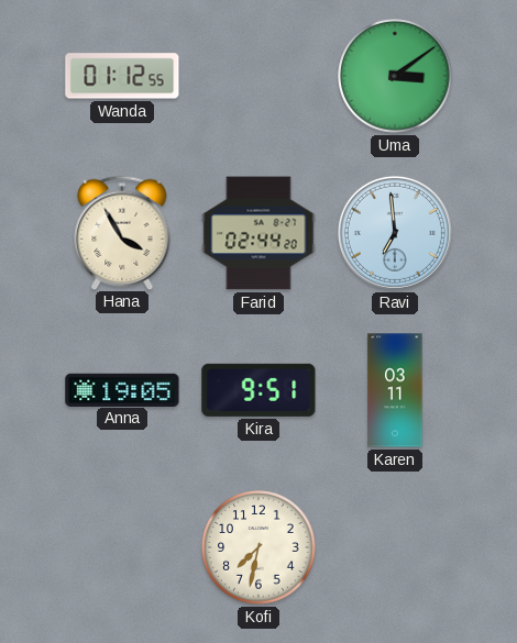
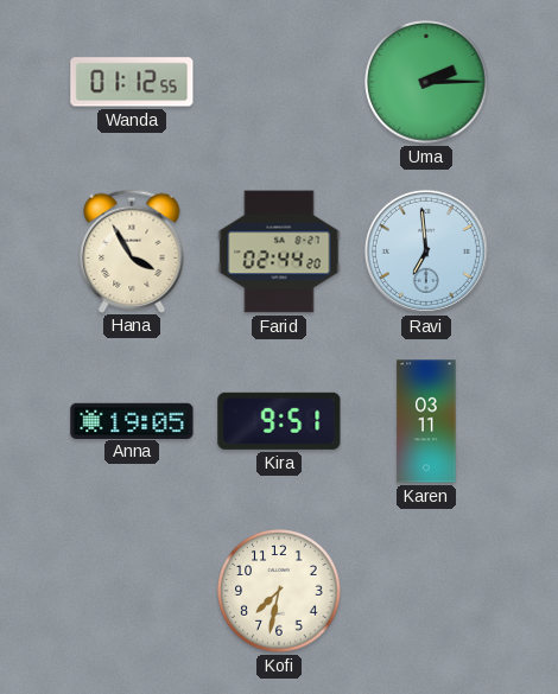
Uma: 3:09 -> 2:15
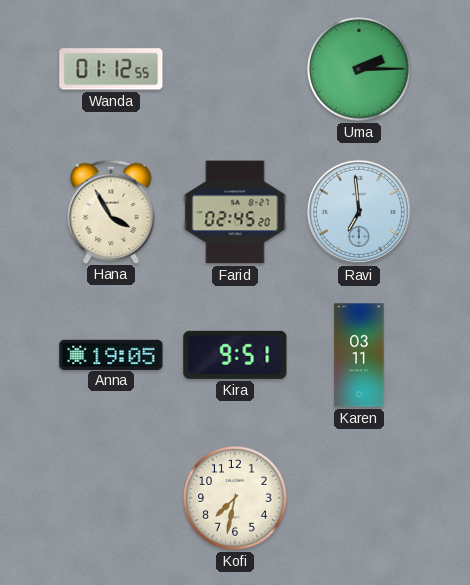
Farid: 02:44 -> 02:45
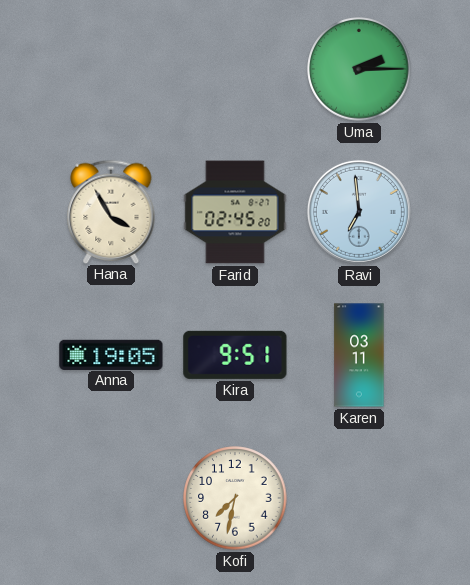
Wanda: 01:12 -> none
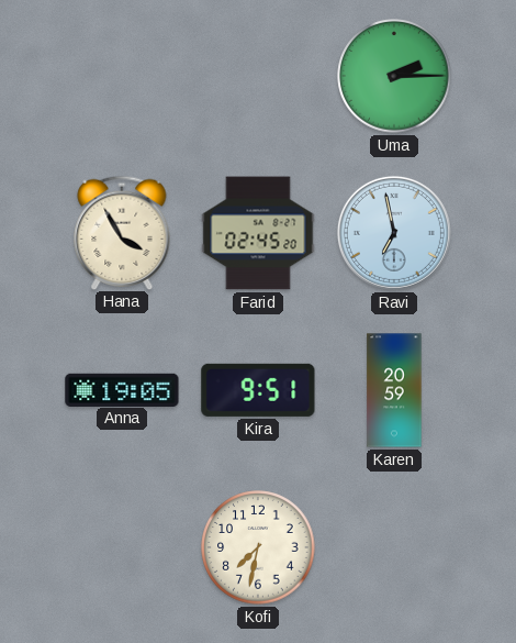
Ravi: 6:59 -> 6:58
Karen: 03:11 -> 20:59
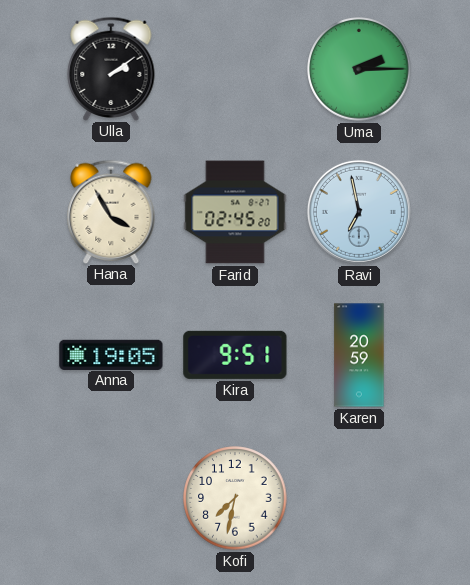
Ulla: none -> 2:09
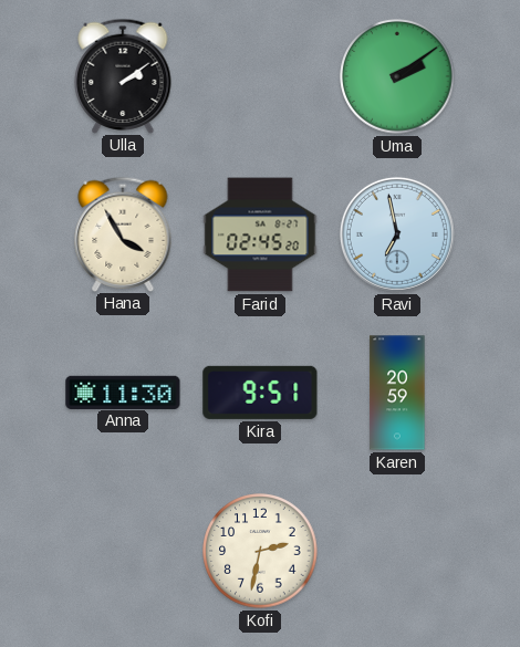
Uma: 2:15 -> 2:09
Anna: 19:05 -> 11:30
Kofi: 7:32 -> 2:32
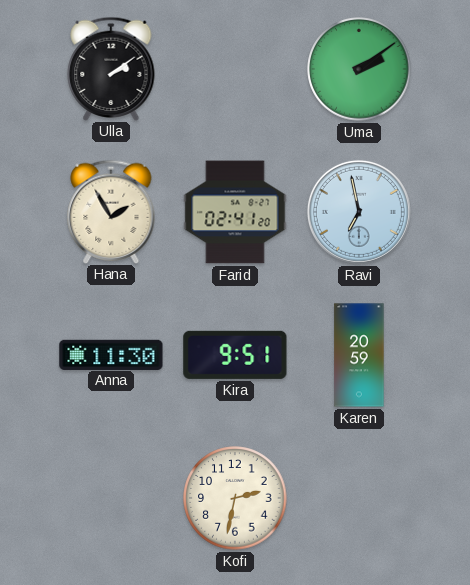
Hana: 3:55 -> 1:55
Farid: 02:45 -> 02:41
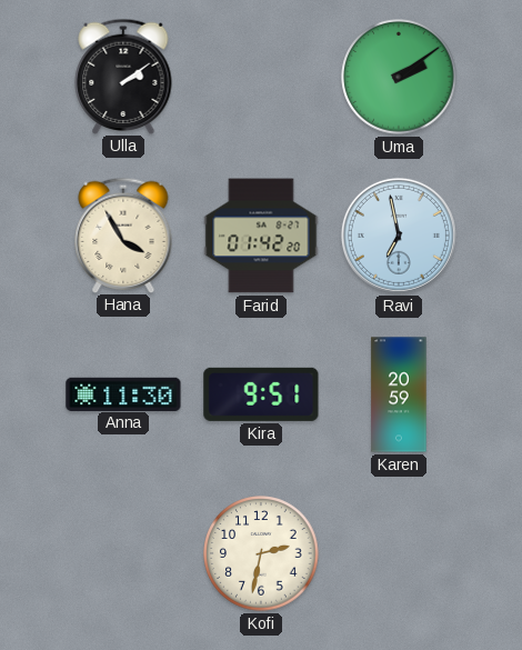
Hana: 1:55 -> 3:55
Farid: 02:41 -> 01:42
